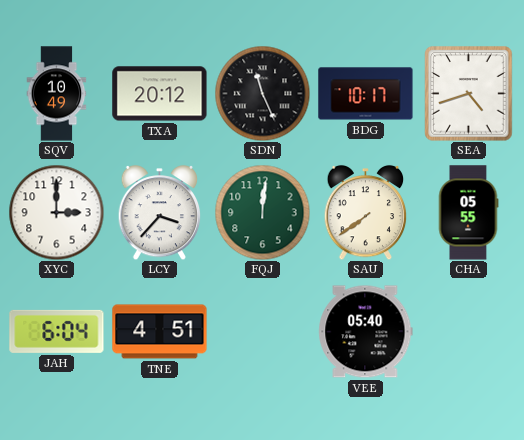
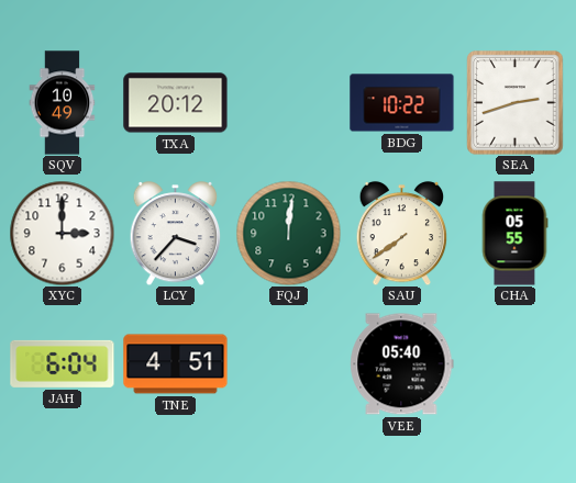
SDN: 11:26 -> none
BDG: 10:17 -> 10:22
SEA: 4:42 -> 2:42
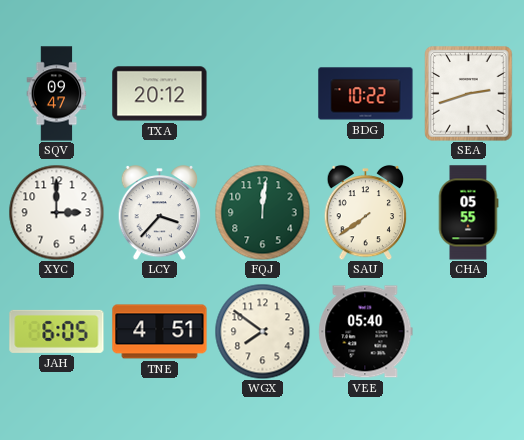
SQV: 10:49 -> 09:47
JAH: 6:04 -> 6:05
WGX: none -> 7:51
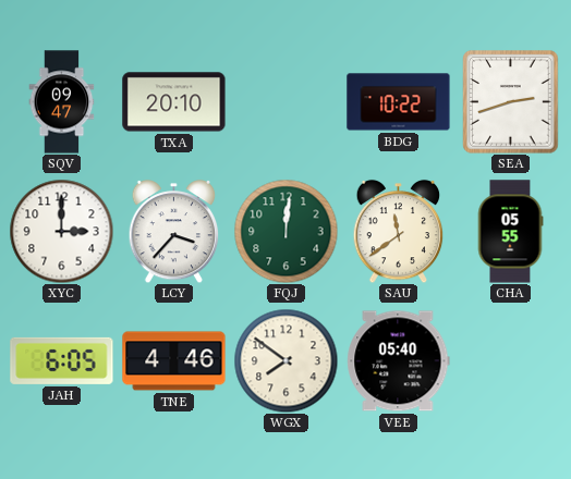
TXA: 20:12 -> 20:10
SAU: 7:39 -> 11:39
TNE: 4:51 -> 4:46
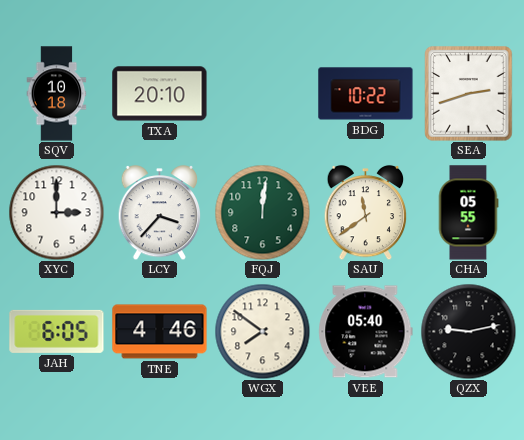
SQV: 09:47 -> 10:18
QZX: none -> 9:13
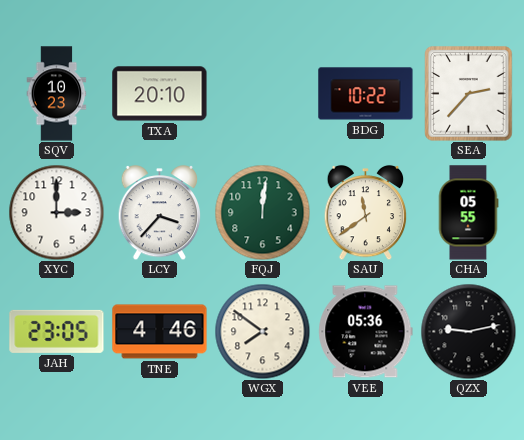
SQV: 10:18 -> 10:23
SEA: 2:42 -> 2:37
JAH: 6:05 -> 23:05
VEE: 05:40 -> 05:36
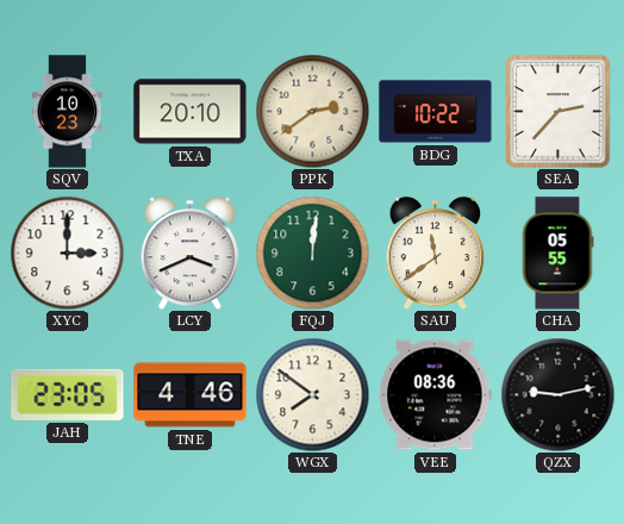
PPK: none -> 2:39
LCY: 3:37 -> 3:41
VEE: 05:36 -> 08:36
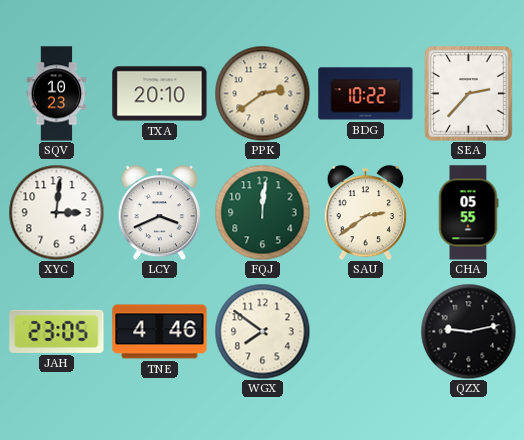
XYC: 3:00 -> 3:01
SAU: 11:39 -> 2:39
VEE: 08:36 -> none
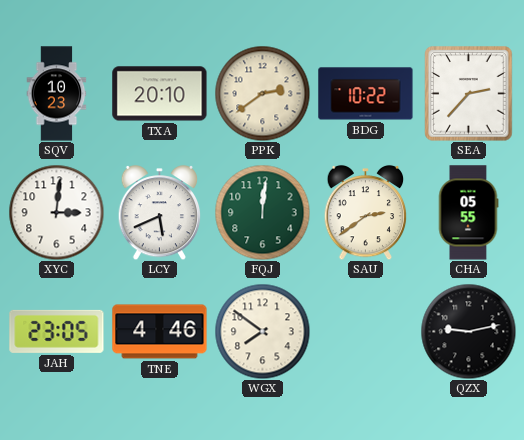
LCY: 3:41 -> 5:41
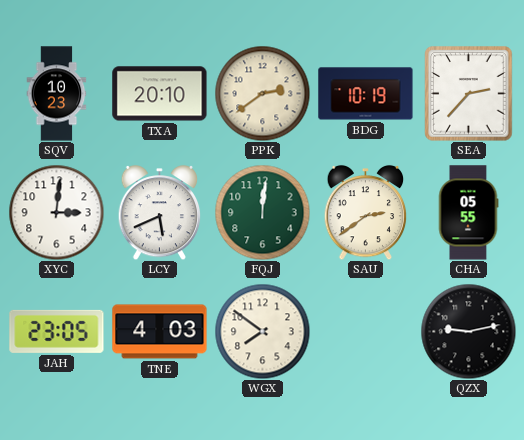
BDG: 10:22 -> 10:19
TNE: 4:46 -> 4:03
